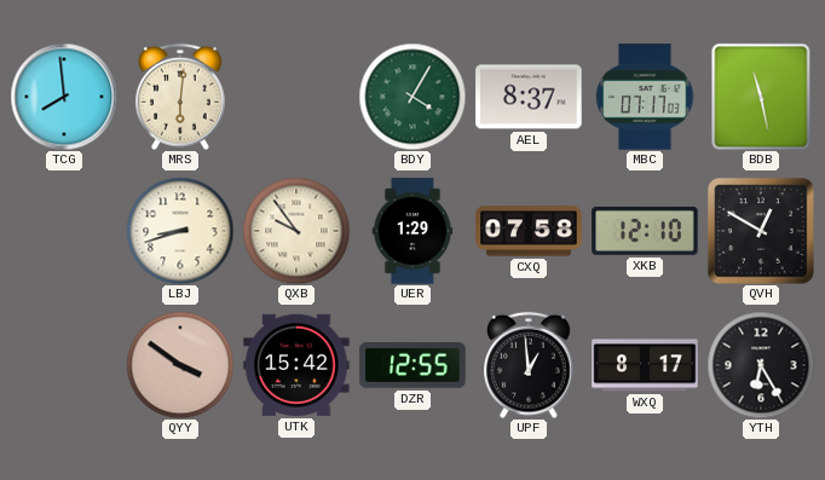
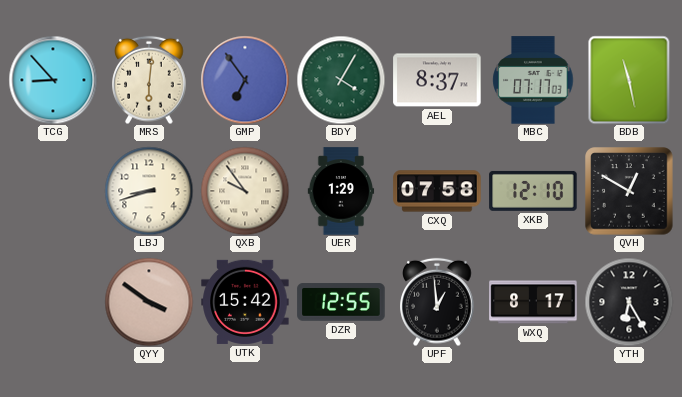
TCG: 7:59 -> 8:53
GMP: none -> 6:54
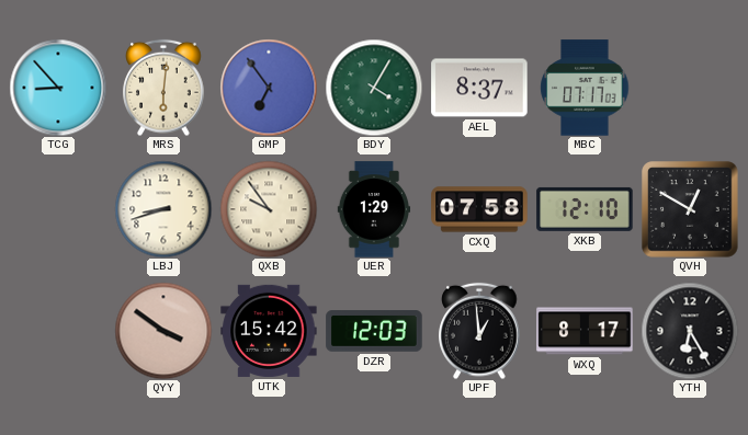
BDB: 11:28 -> none
DZR: 12:55 -> 12:03
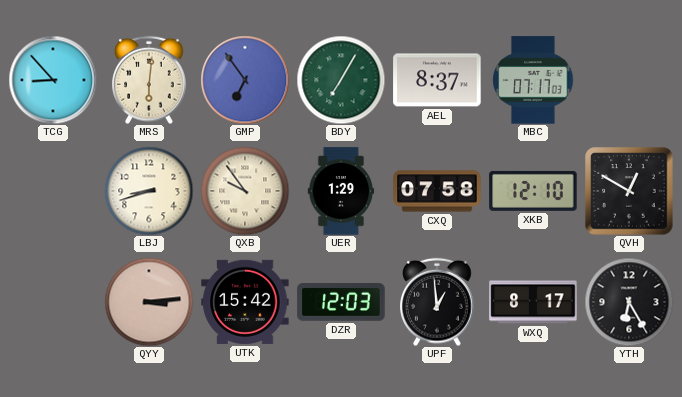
BDY: 4:05 -> 7:05
QYY: 3:51 -> 3:14
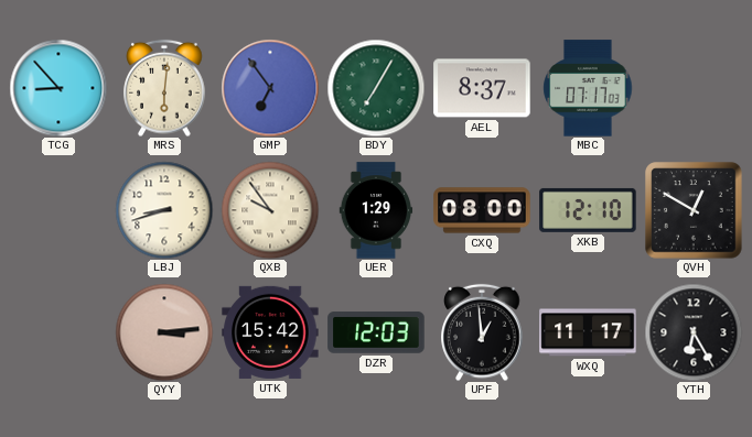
CXQ: 07:58 -> 08:00
WXQ: 8:17 -> 11:17
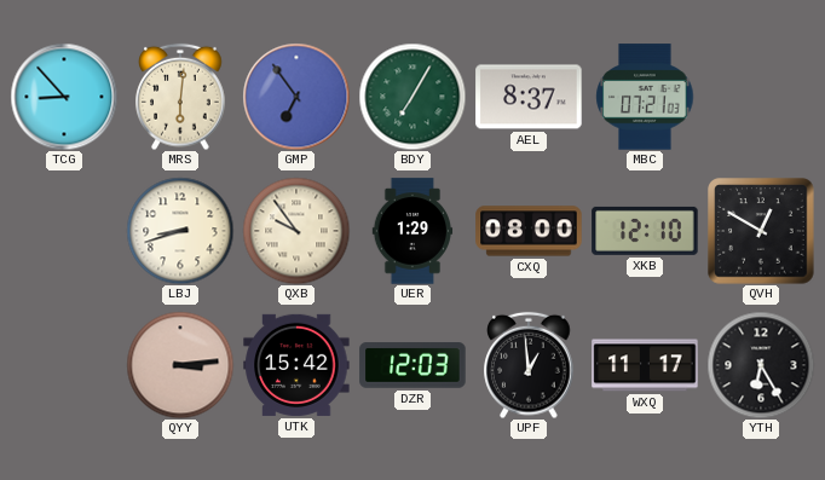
MBC: 07:17 -> 07:21
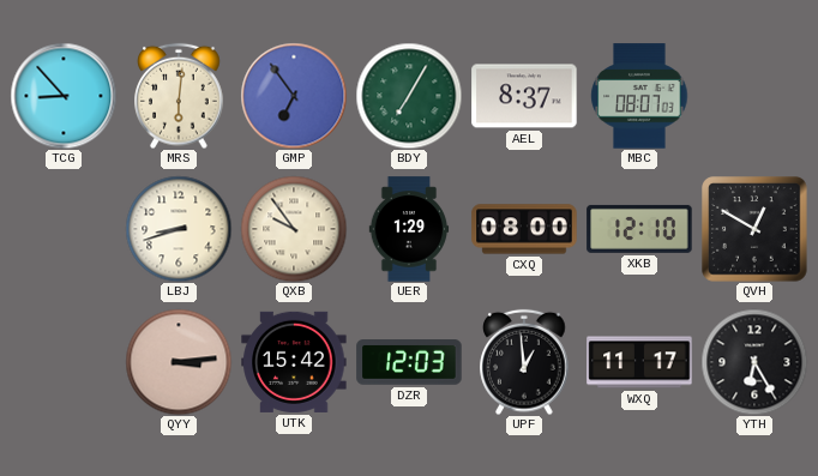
MBC: 07:21 -> 08:07
